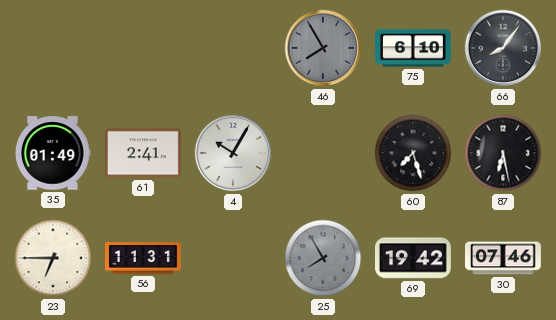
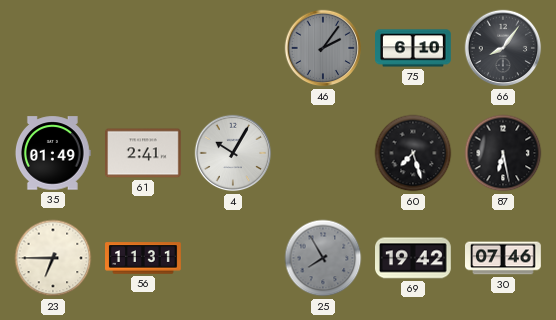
46: 7:55 -> 2:06
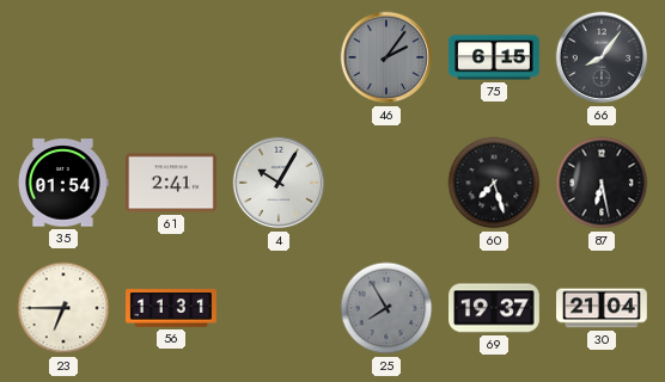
75: 6:10 -> 6:15
35: 01:49 -> 01:54
69: 19:42 -> 19:37
30: 07:46 -> 21:04
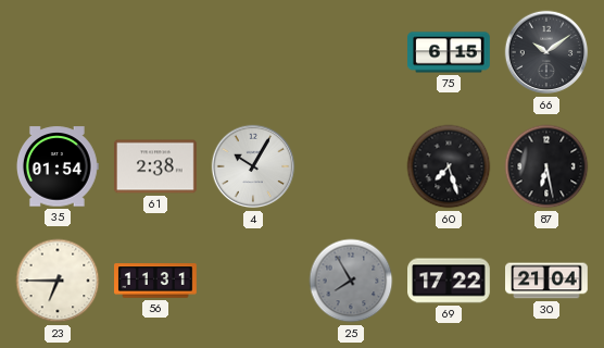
46: 2:06 -> none
66: 8:06 -> 10:09
61: 2:41 -> 2:38
69: 19:37 -> 17:22
